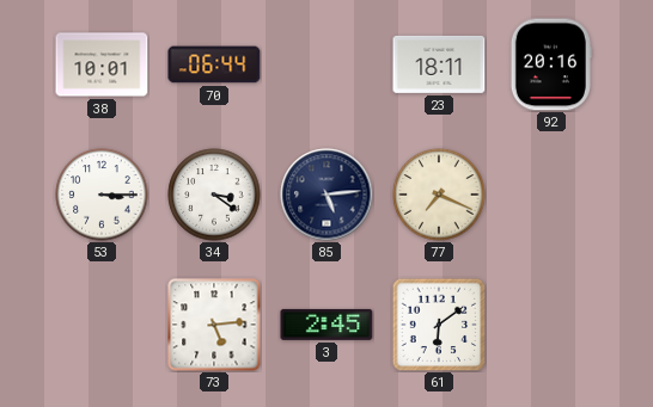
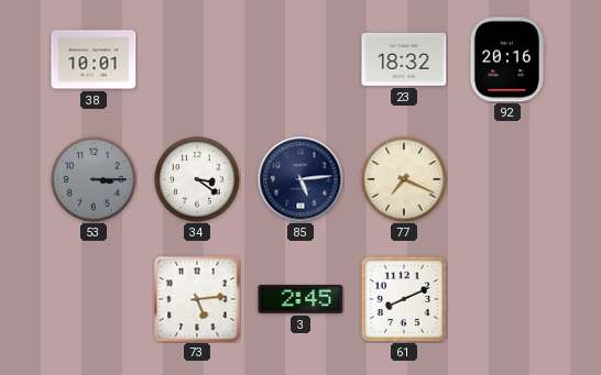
70: 06:44 -> none
23: 18:11 -> 18:32
53 dial: white -> grey
61: 6:09 -> 8:11
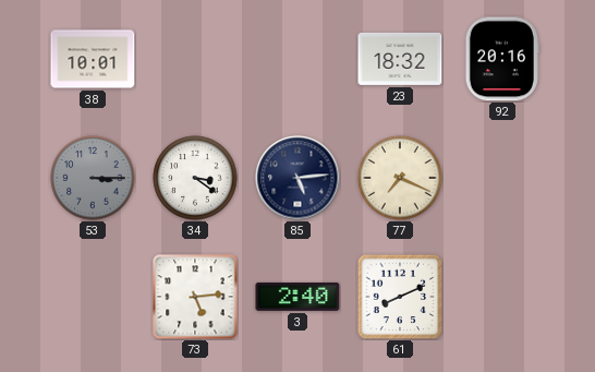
3: 2:45 -> 2:40
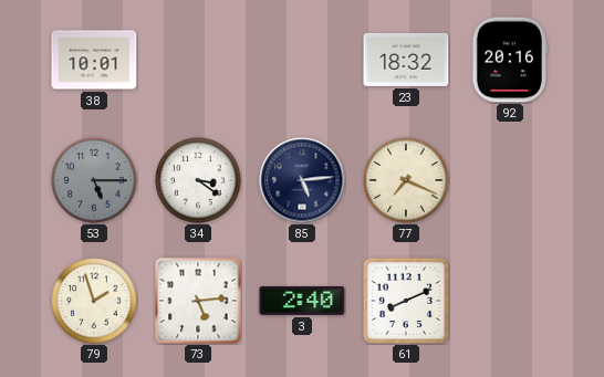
53: 3:15 -> 5:15
79: none -> 1:57
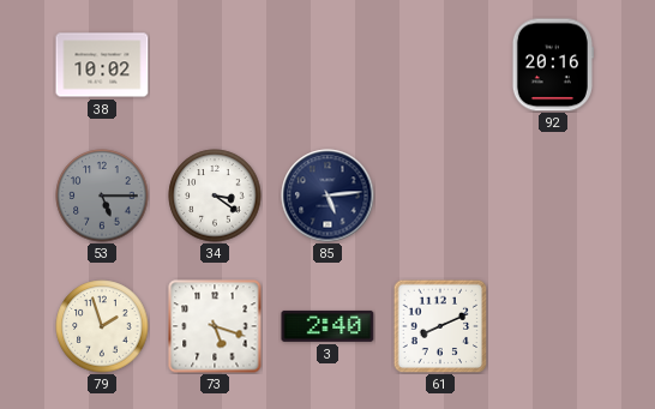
38: 10:01 -> 10:02
23: 18:32 -> none
77: 7:19 -> none
73: 5:14 -> 5:18
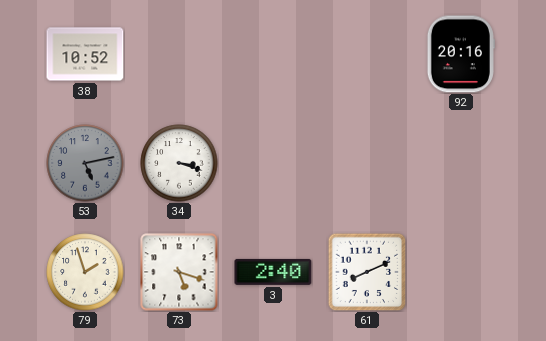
38: 10:02 -> 10:52
53: 5:15 -> 5:13
34: 3:21 -> 3:18
85: 5:14 -> none
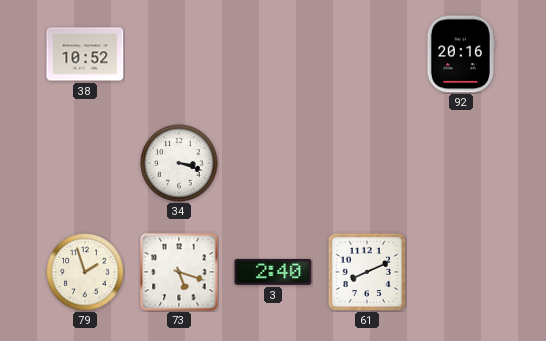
53: 5:13 -> none
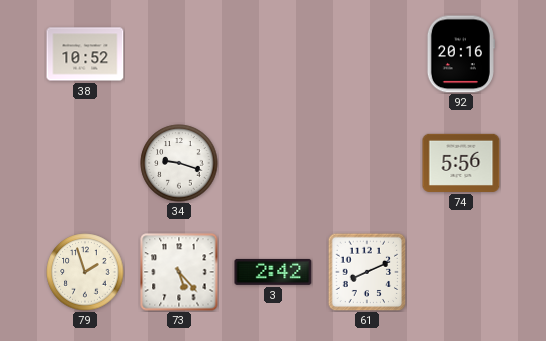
34: 3:18 -> 9:18
74: none -> 5:56
73: 5:18 -> 5:23
3: 2:40 -> 2:42
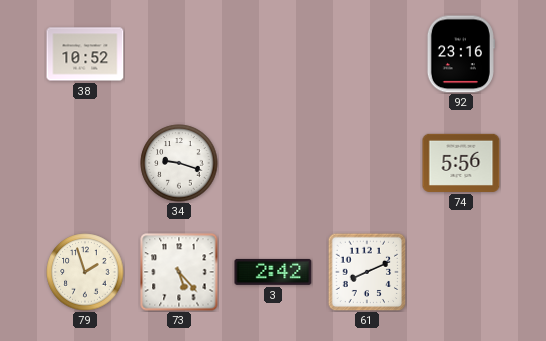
92: 20:16 -> 23:16
